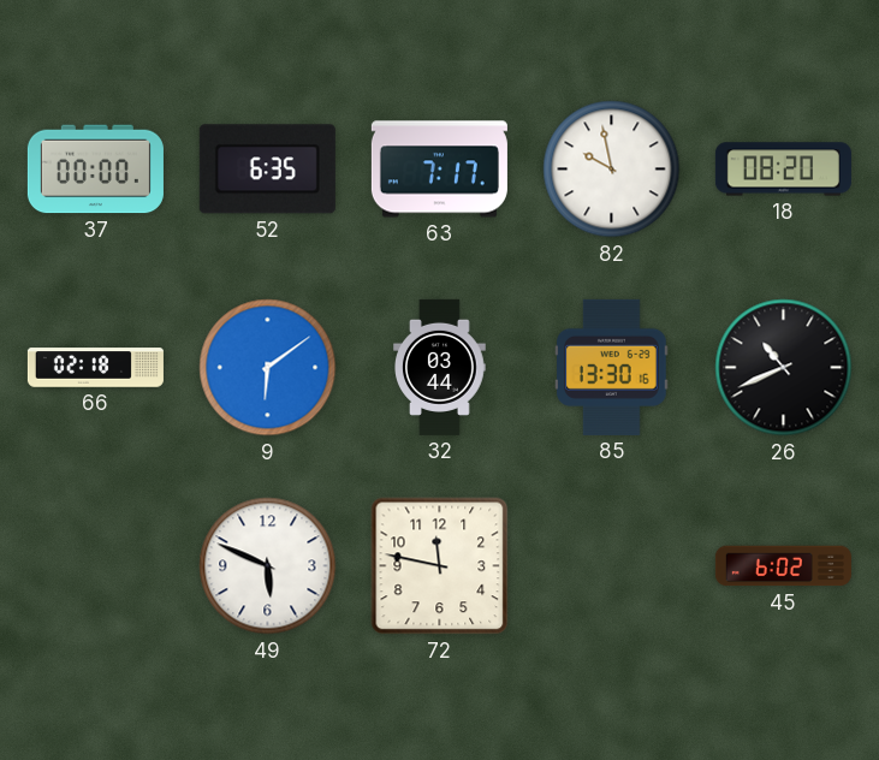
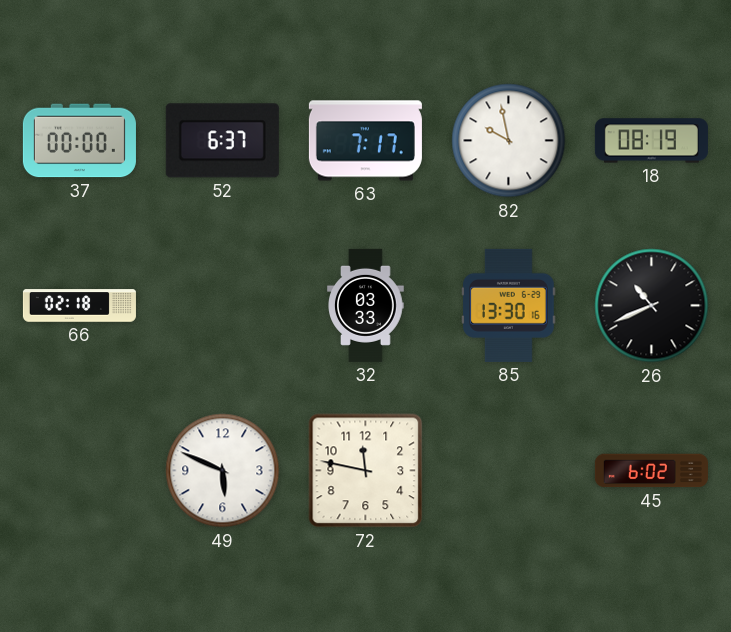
52: 6:35 -> 6:37
18: 08:20 -> 08:19
9: 6:09 -> none
32: 03:44 -> 03:33
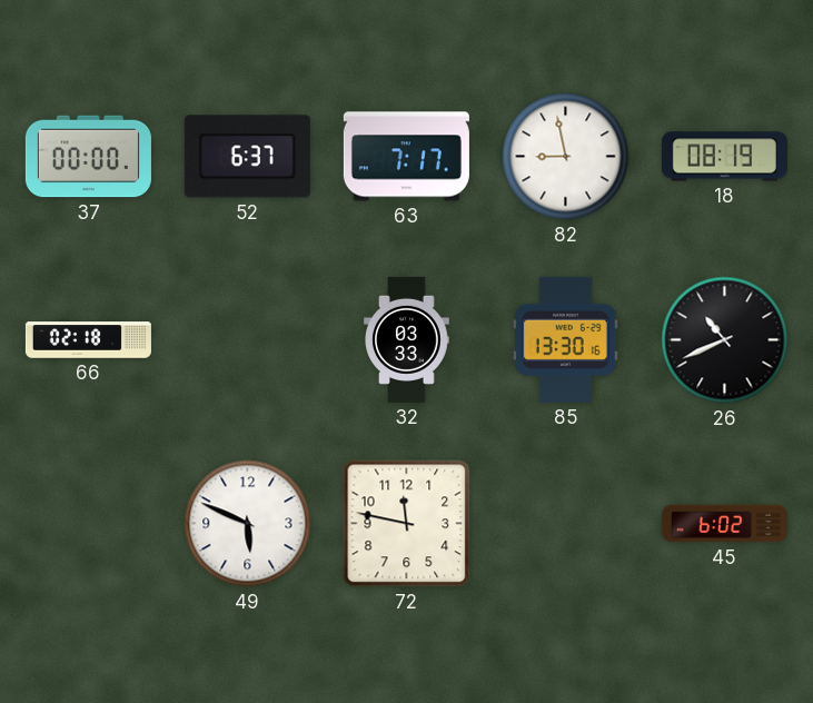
82: 9:58 -> 8:58
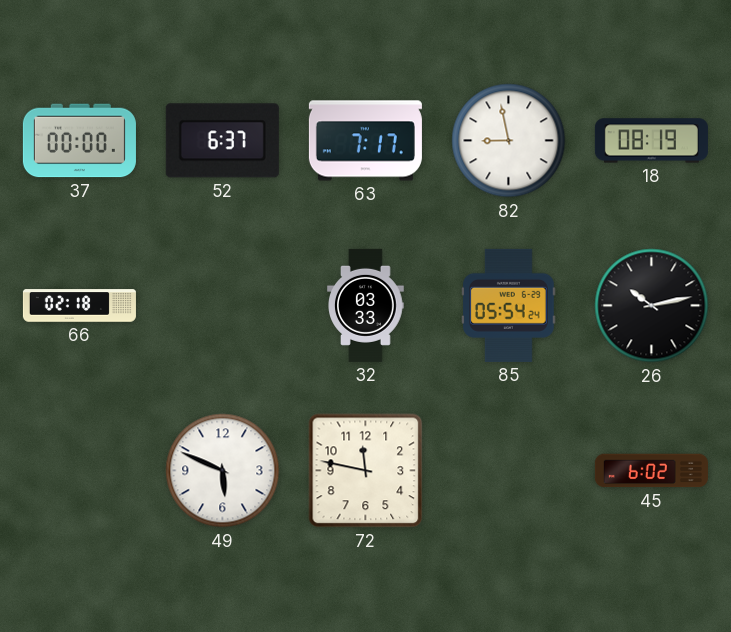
85: 13:30 -> 05:54
26: 10:41 -> 10:13
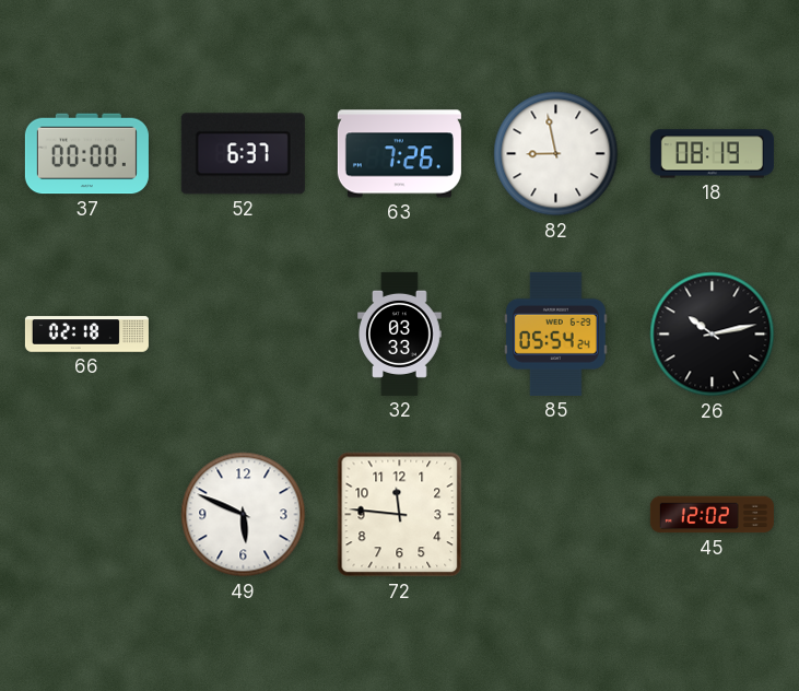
63: 7:17 -> 7:26
72: 11:47 -> 11:46
45: 6:02 -> 12:02
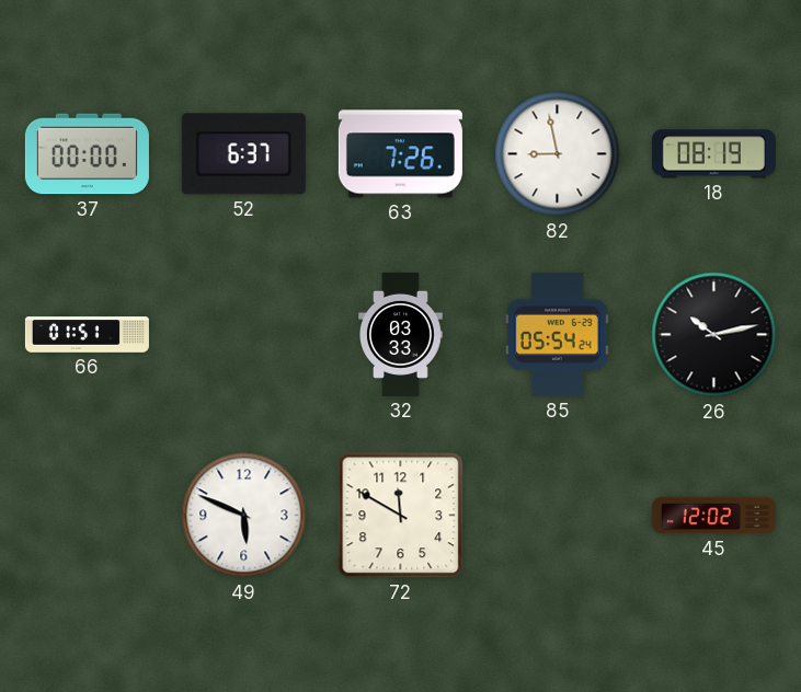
66: 02:18 -> 01:51
72: 11:46 -> 11:50
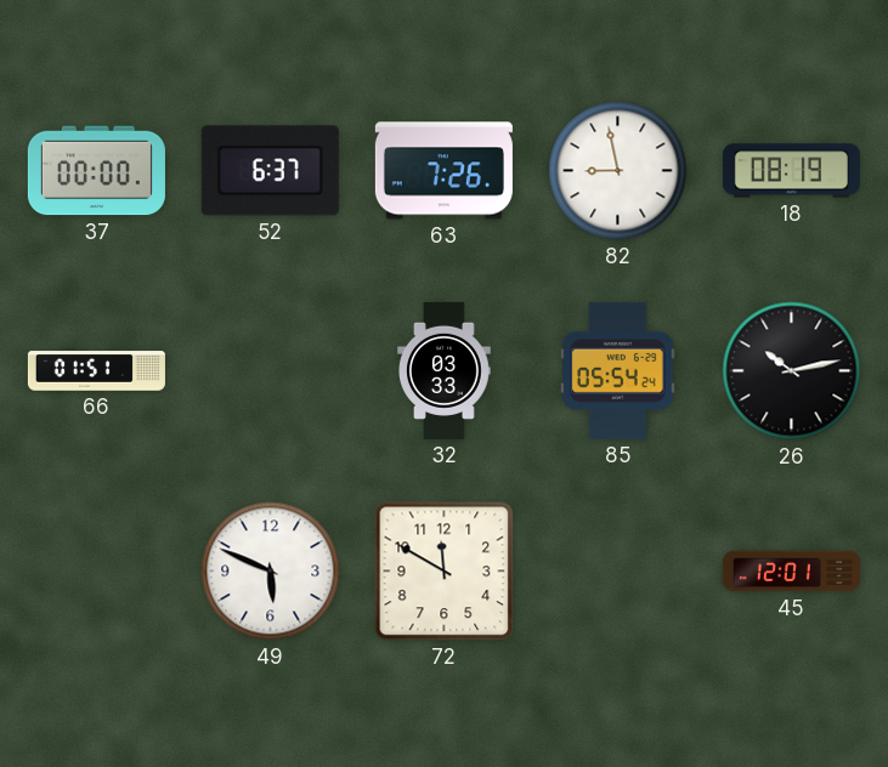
45: 12:02 -> 12:01
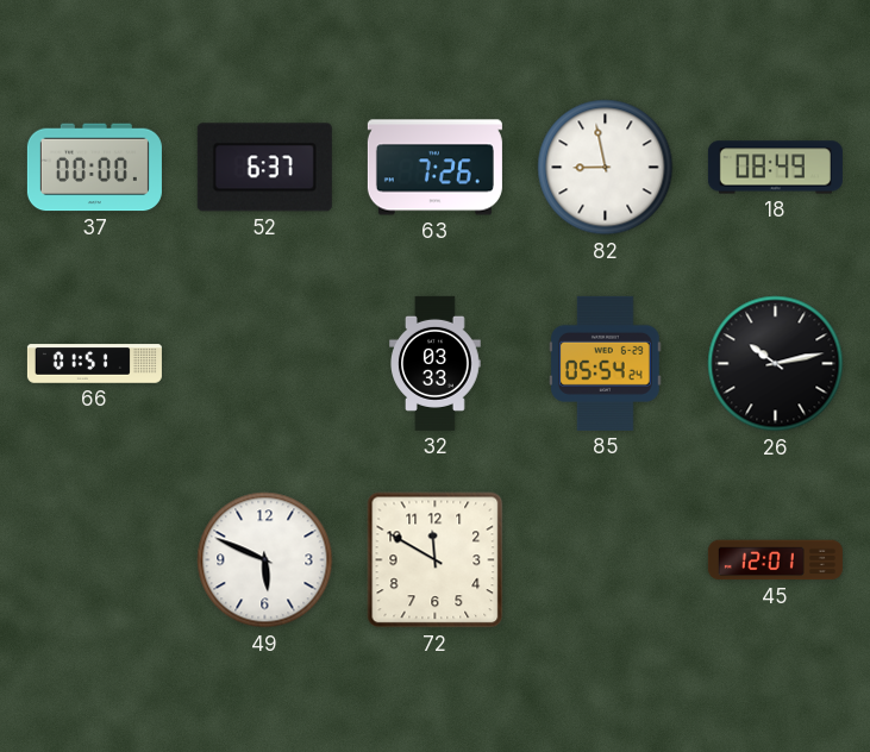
18: 08:19 -> 08:49
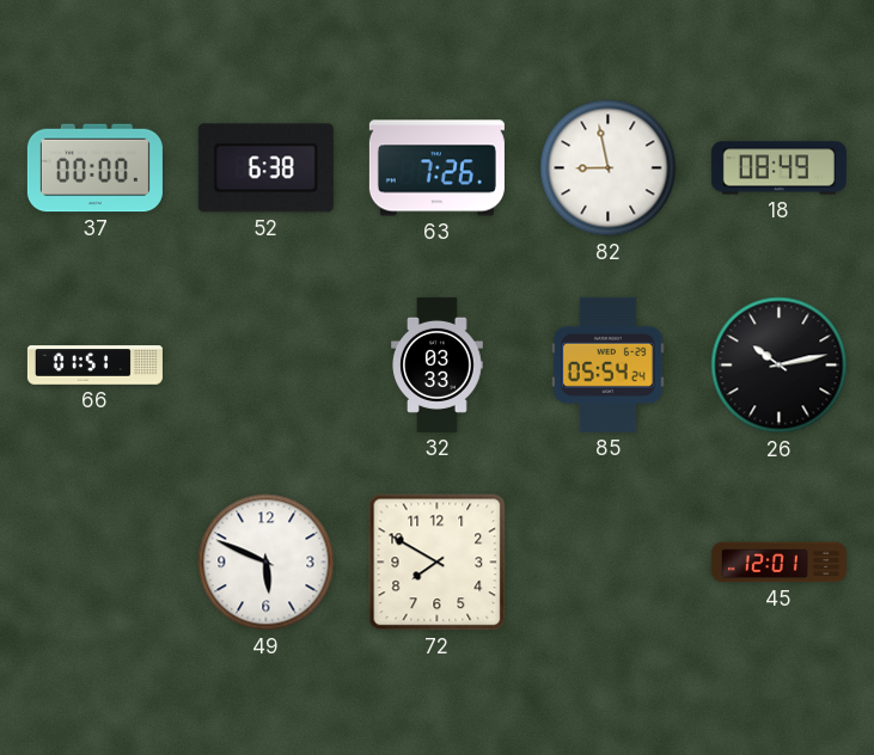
52: 6:37 -> 6:38
72: 11:50 -> 7:50
